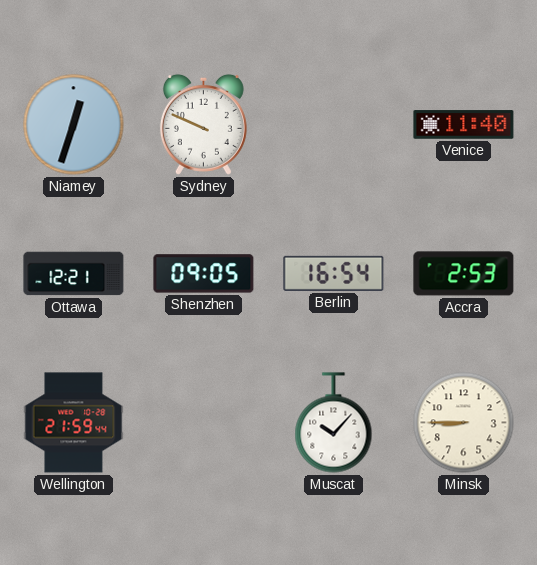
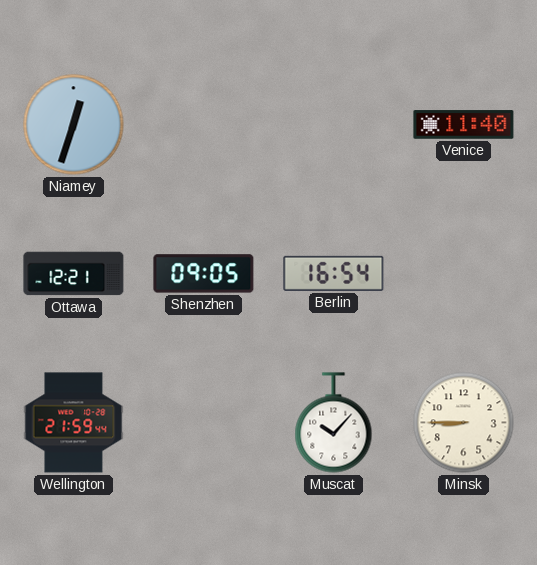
Sydney: 9:49 -> none
Accra: 2:53 -> none
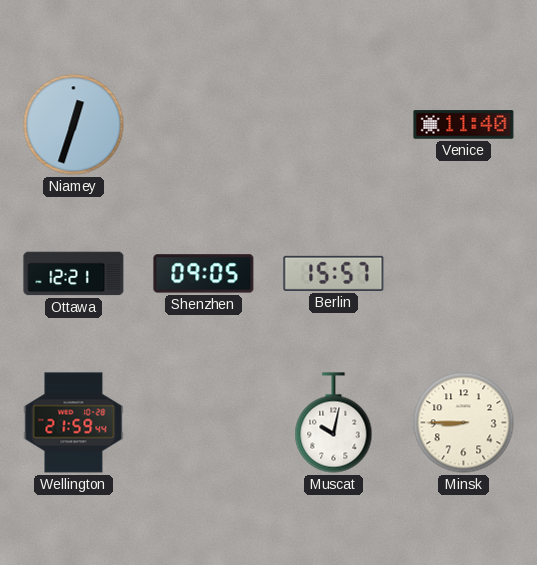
Berlin: 16:54 -> 15:57
Muscat: 10:07 -> 10:02
